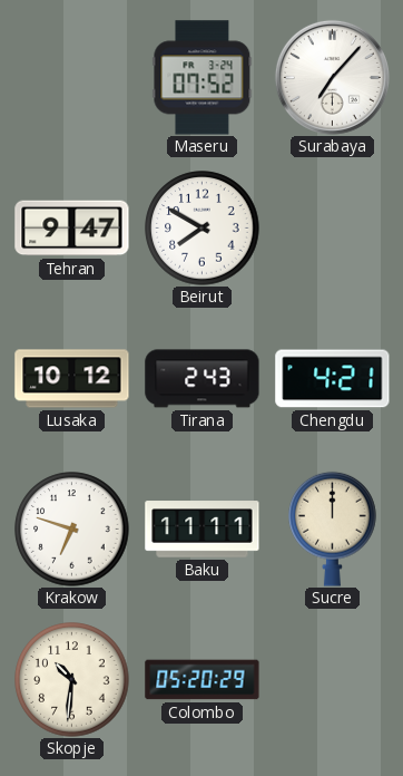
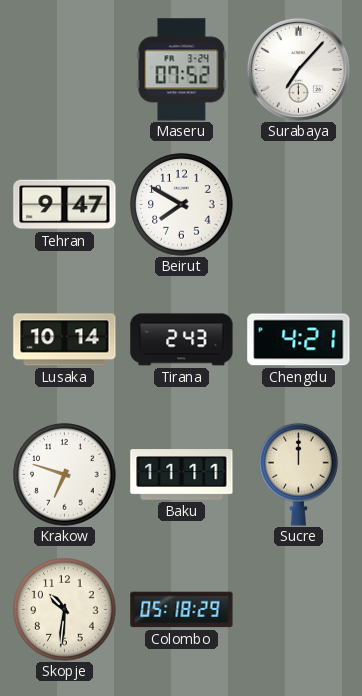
Lusaka: 10:12 -> 10:14
Colombo: 05:20 -> 05:18
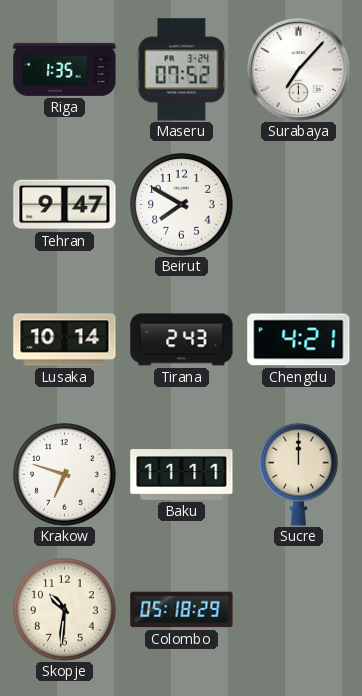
Riga: none -> 1:35
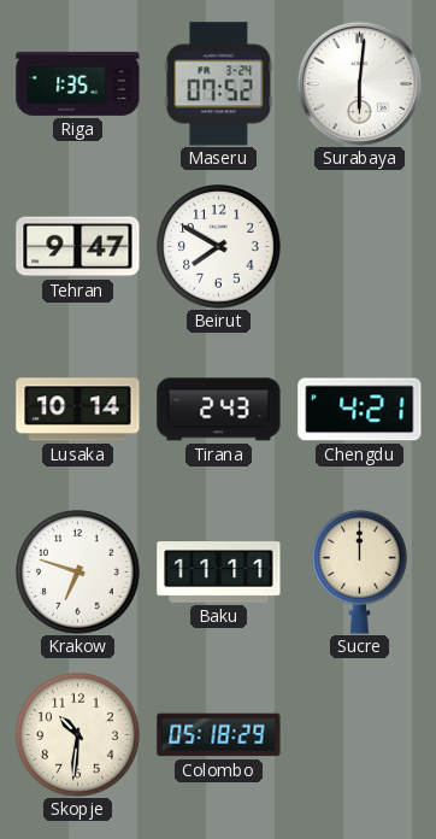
Surabaya: 7:07 -> 6:01
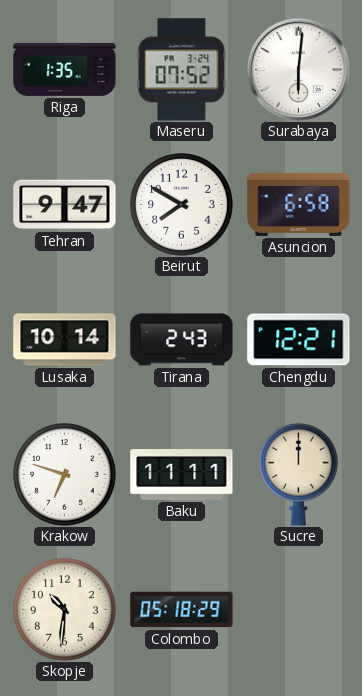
Asuncion: none -> 6:58
Chengdu: 4:21 -> 12:21
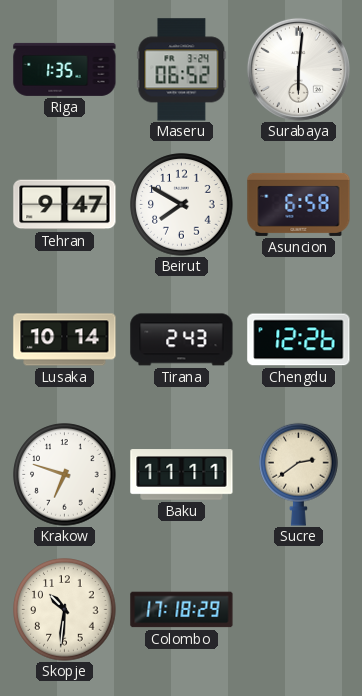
Maseru: 07:52 -> 06:52
Chengdu: 12:21 -> 12:26
Sucre: 12:00 -> 2:39
Colombo: 05:18 -> 17:18
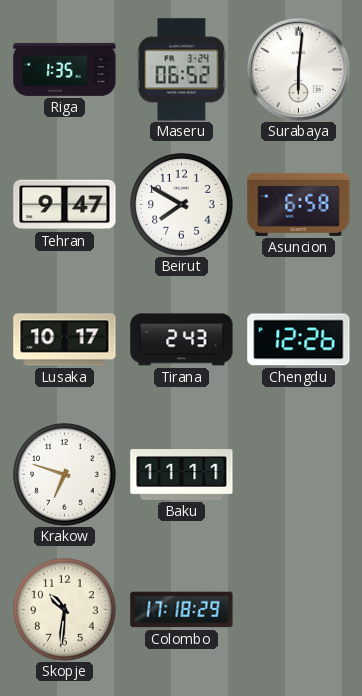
Lusaka: 10:14 -> 10:17
Sucre: 2:39 -> none
